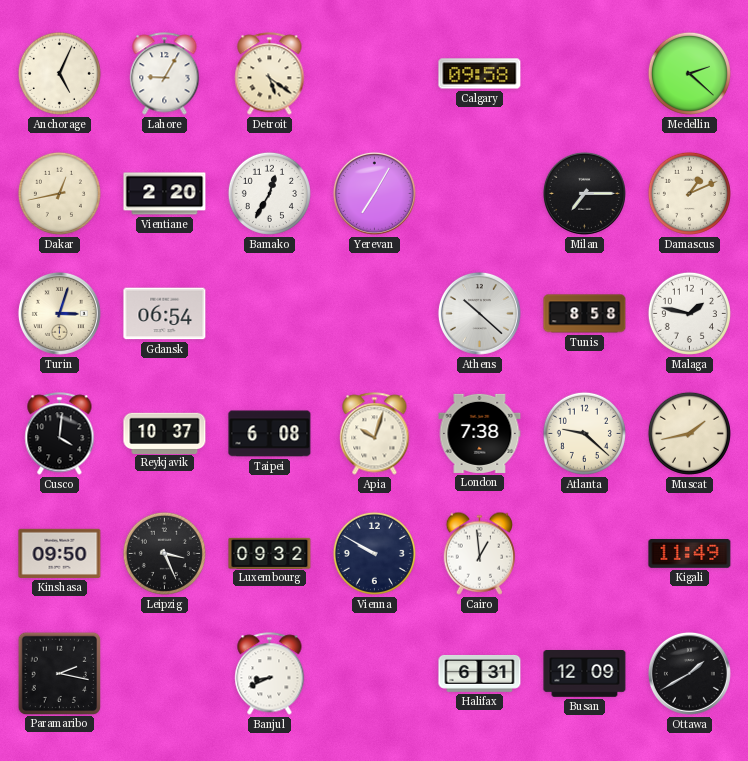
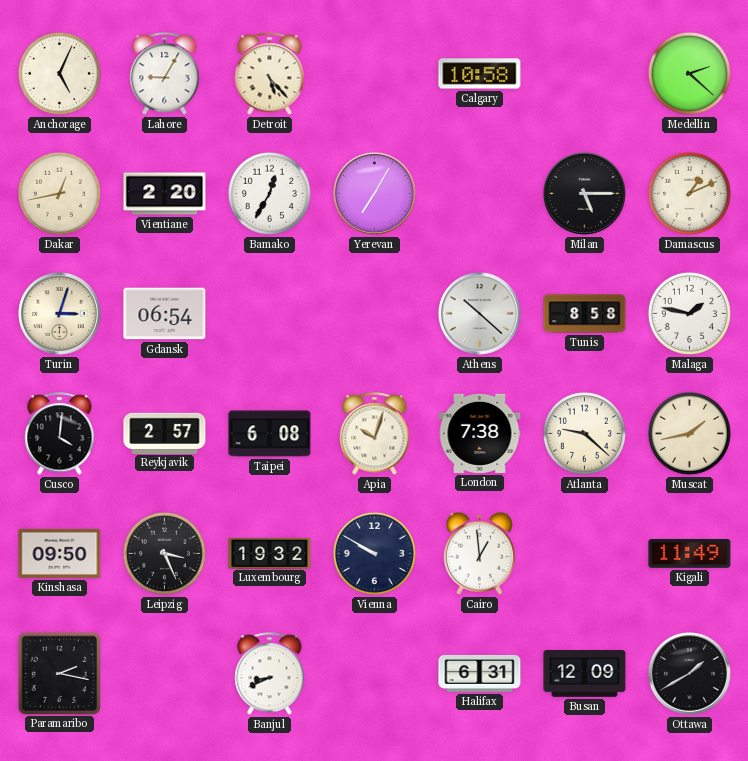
Detroit: 5:21 -> 5:23
Calgary: 09:58 -> 10:58
Milan: 7:15 -> 5:15
Reykjavik: 10:37 -> 2:57
Luxembourg: 09:32 -> 19:32
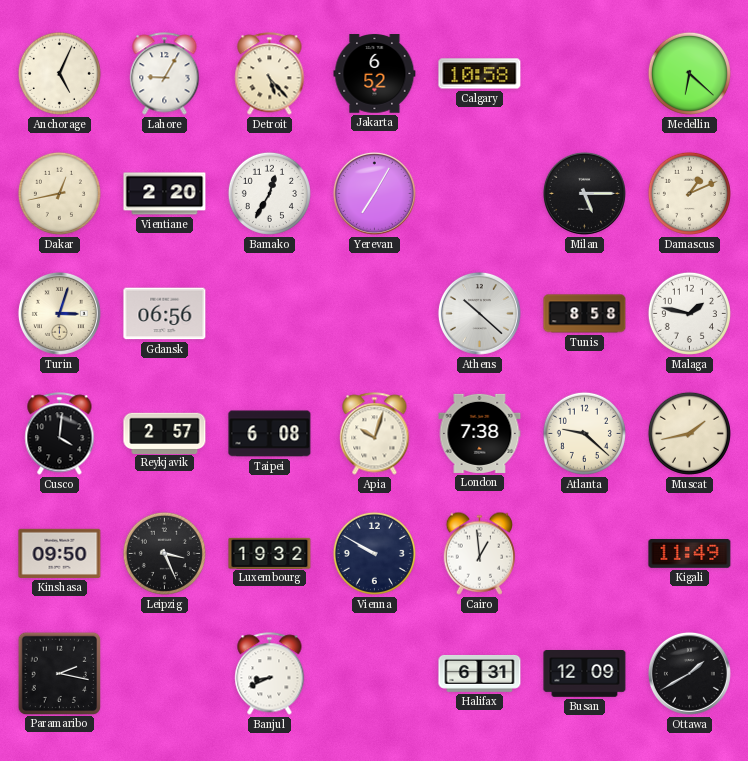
Jakarta: none -> 6:52
Medellin: 2:22 -> 6:22
Gdansk: 06:54 -> 06:56
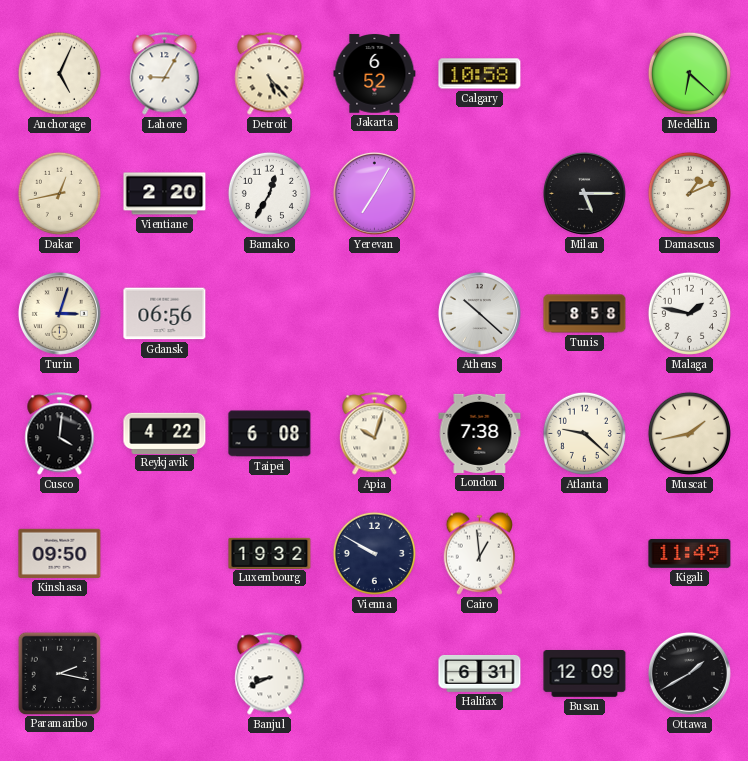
Reykjavik: 2:57 -> 4:22
Leipzig: 3:26 -> none
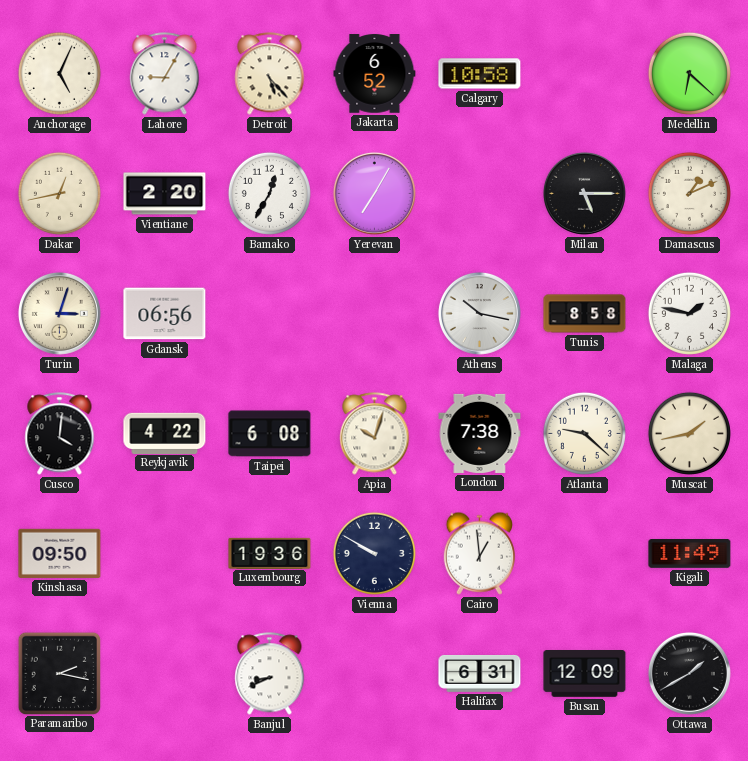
Athens: 10:22 -> 10:17
Luxembourg: 19:32 -> 19:36
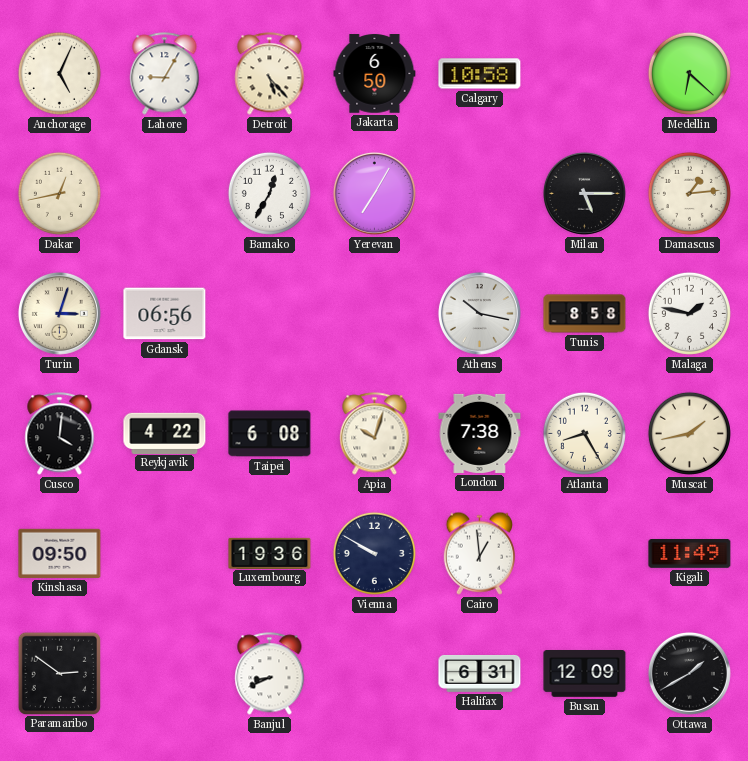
Jakarta: 6:52 -> 6:50
Vientiane: 2:20 -> none
Damascus: 1:11 -> 1:14
Atlanta: 9:22 -> 8:25
Paramaribo: 2:17 -> 2:51
